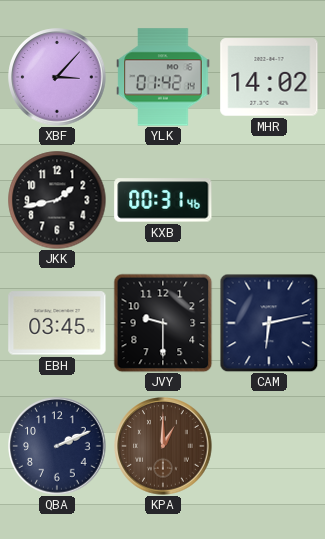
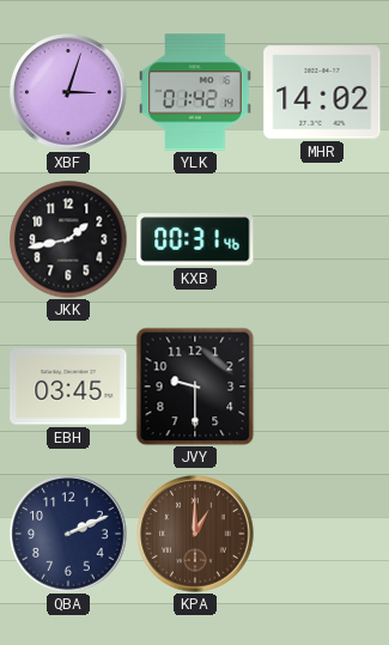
XBF: 3:07 -> 3:03
CAM: 6:13 -> none
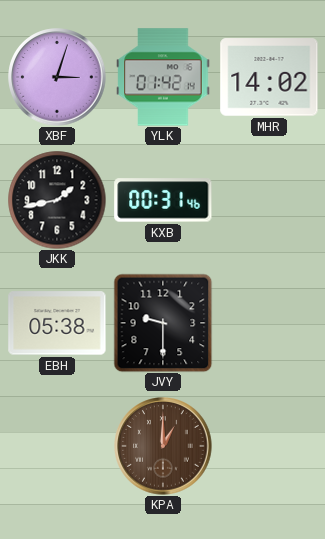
EBH: 03:45 -> 05:38
QBA: 2:11 -> none
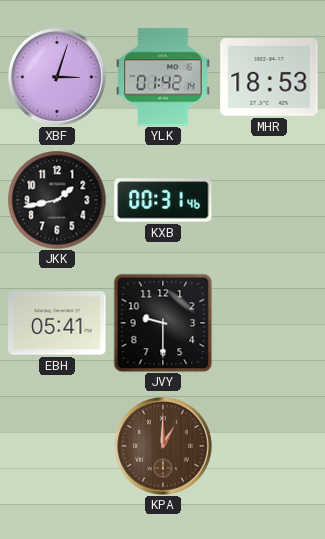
MHR: 14:02 -> 18:53
EBH: 05:38 -> 05:41
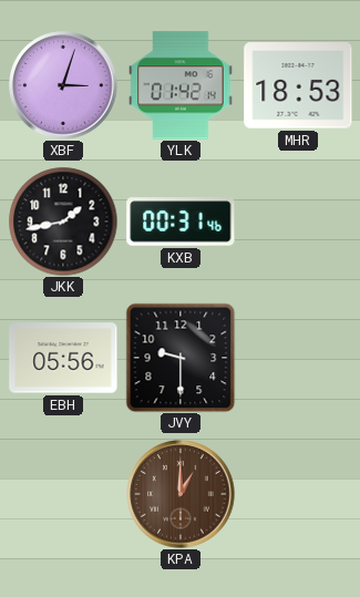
EBH: 05:41 -> 05:56
